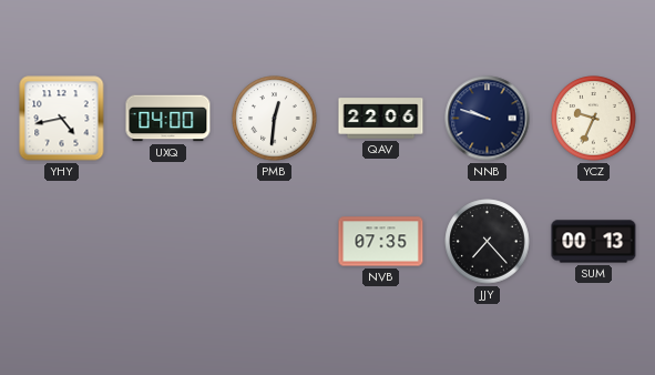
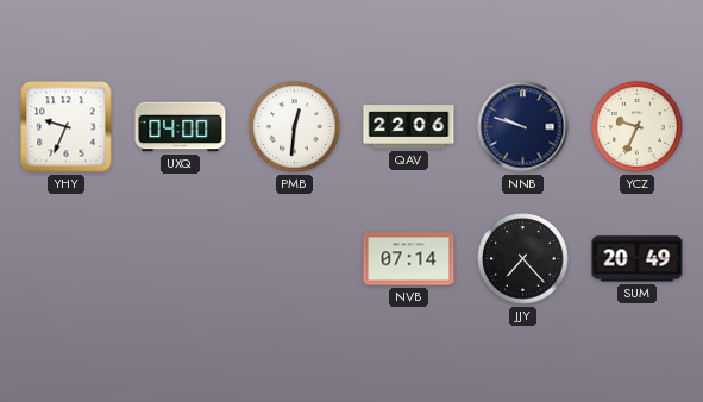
YHY: 4:43 -> 9:34
NVB: 07:35 -> 07:14
SUM: 00:13 -> 20:49
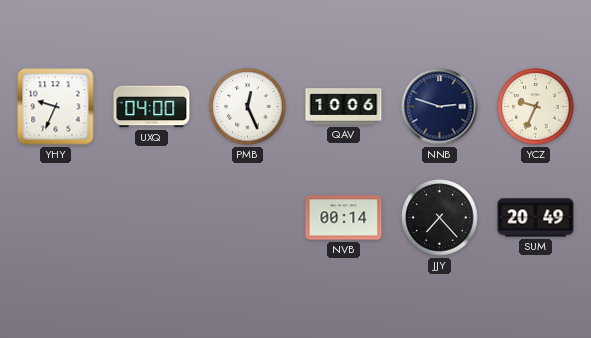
PMB: 12:31 -> 12:26
QAV: 22:06 -> 10:06
NNB: 9:48 -> 2:48
NVB: 07:14 -> 00:14
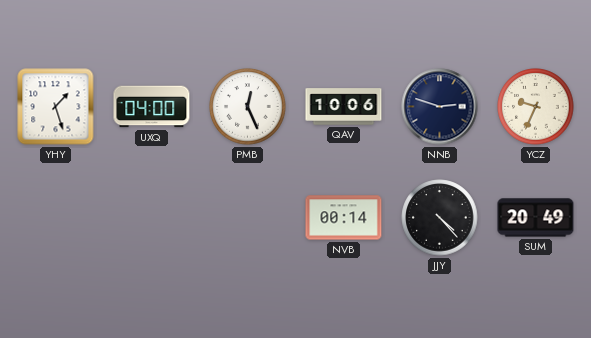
YHY: 9:34 -> 1:27
JJY: 7:23 -> 4:23
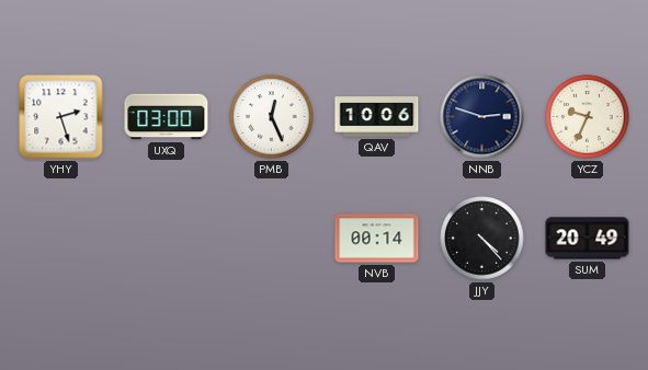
YHY: 1:27 -> 2:27
UXQ: 04:00 -> 03:00
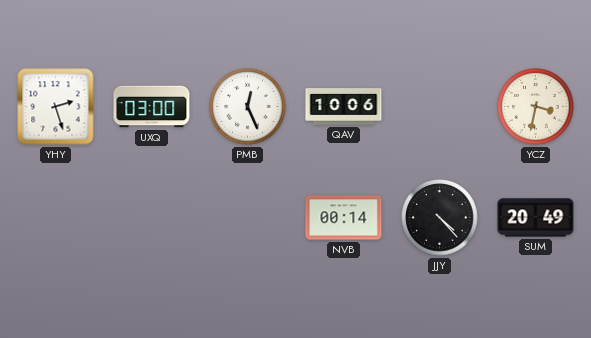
NNB: 2:48 -> none
YCZ: 9:34 -> 3:32
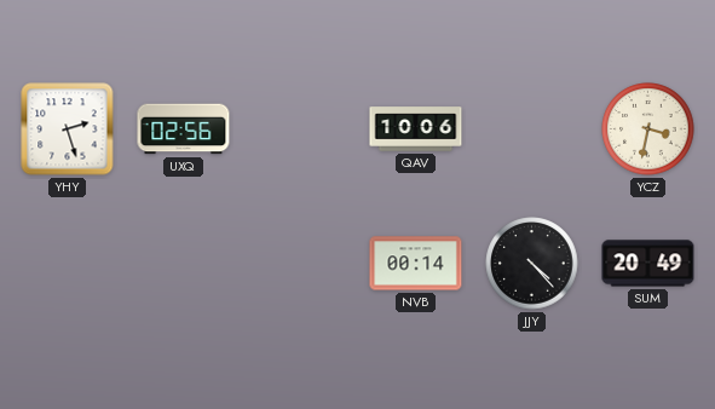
UXQ: 03:00 -> 02:56
PMB: 12:26 -> none
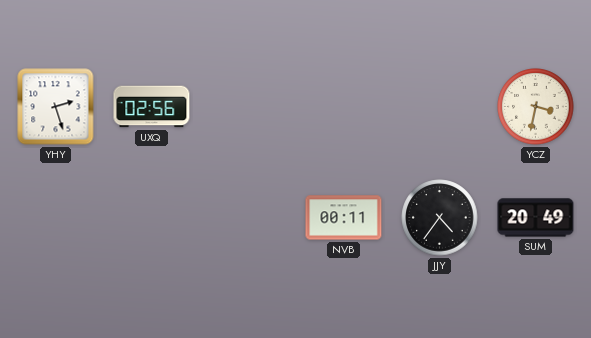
QAV: 10:06 -> none
NVB: 00:14 -> 00:11
JJY: 4:23 -> 4:36
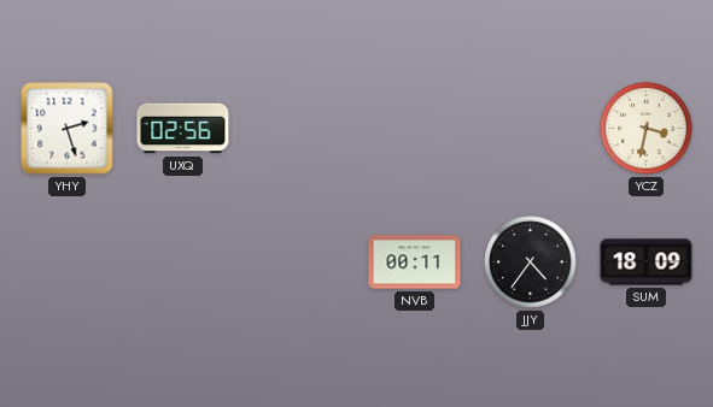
SUM: 20:49 -> 18:09
